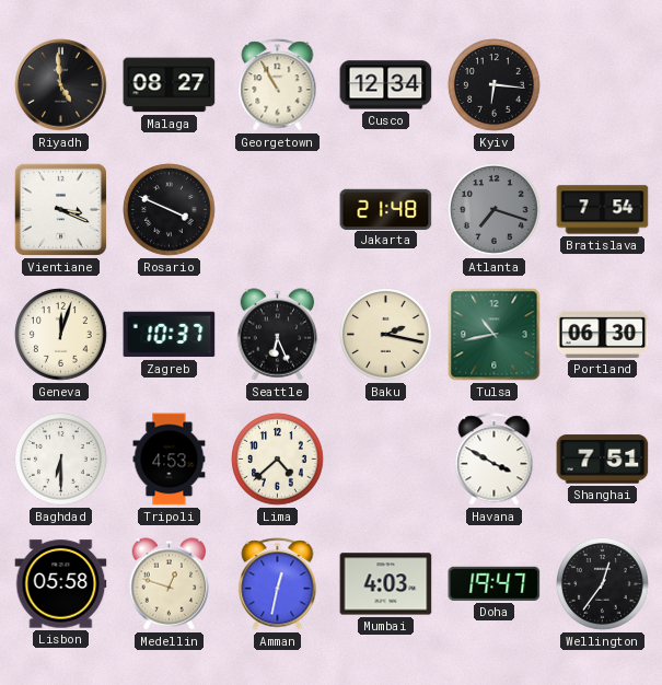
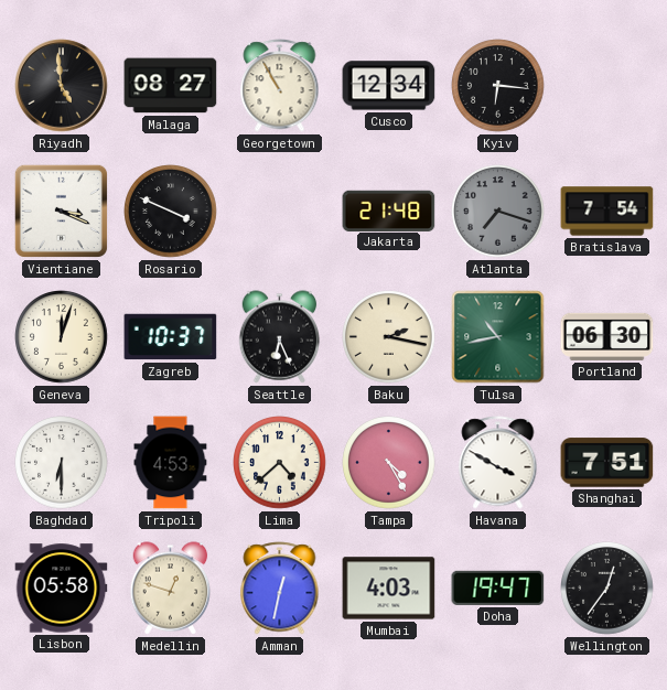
Tampa: none -> 4:25
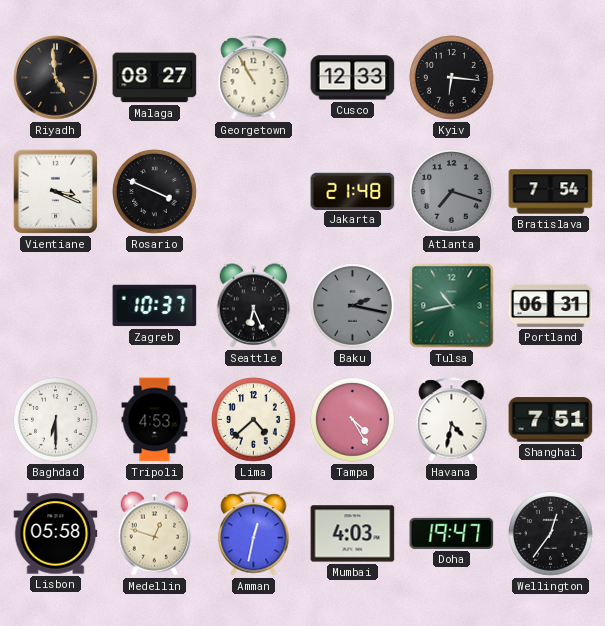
Cusco: 12:34 -> 12:33
Geneva: 12:03 -> none
Baku dial: cream -> grey
Portland: 06:30 -> 06:31
Havana: 3:50 -> 4:32
